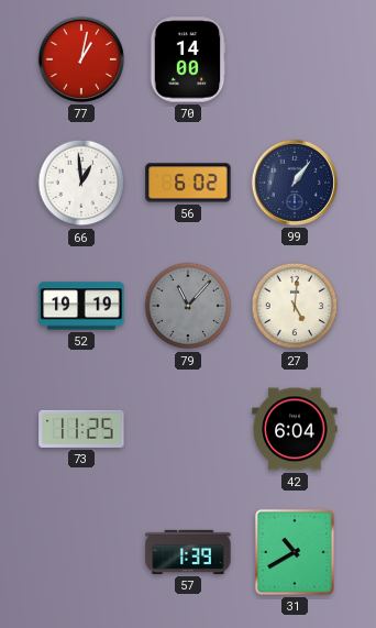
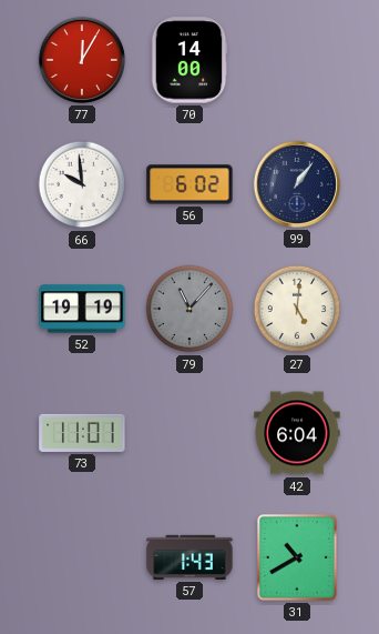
77: 1:02 -> 12:05
66: 12:59 -> 9:59
73: 11:25 -> 11:01
57: 1:39 -> 1:43
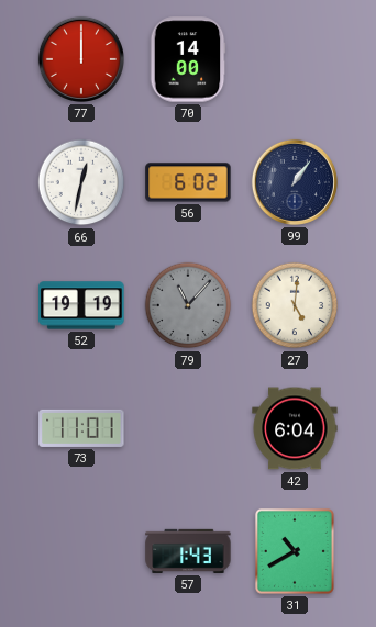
77: 12:05 -> 12:00
66: 9:59 -> 12:32
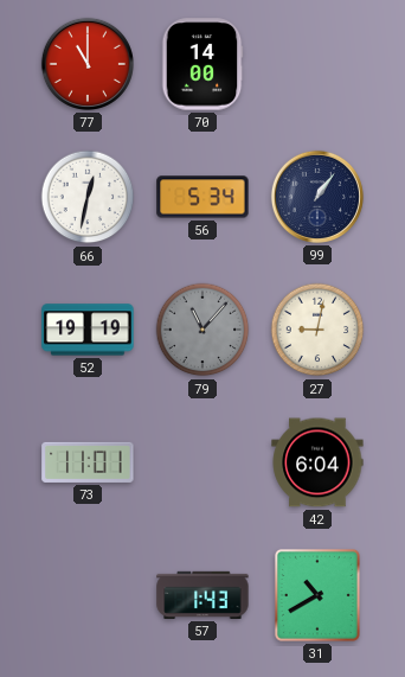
77: 12:00 -> 11:00
56: 6:02 -> 5:34
27: 5:01 -> 9:02
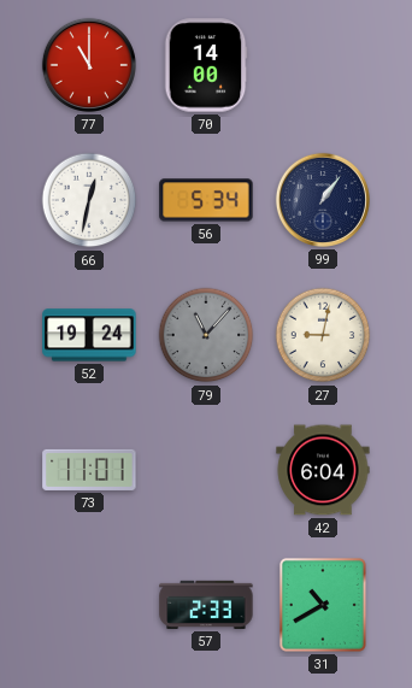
52: 19:19 -> 19:24
57: 1:43 -> 2:33
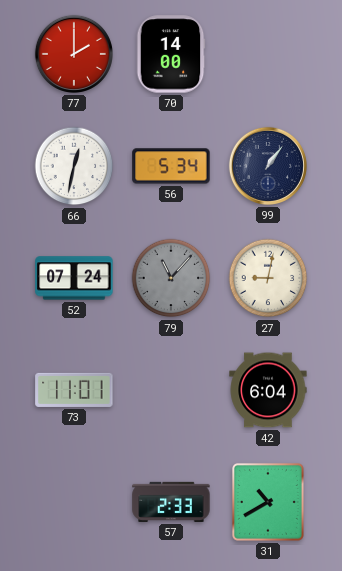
77: 11:00 -> 2:00
52: 19:24 -> 07:24
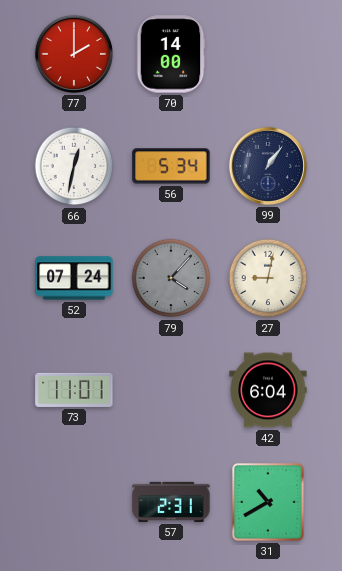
79: 11:07 -> 4:07
57: 2:33 -> 2:31
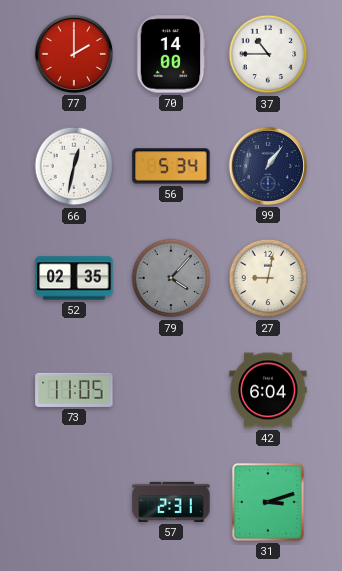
37: none -> 10:45
52: 07:24 -> 02:35
73: 11:01 -> 11:05
31: 10:40 -> 3:12
